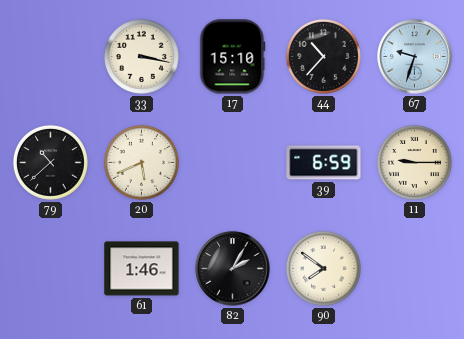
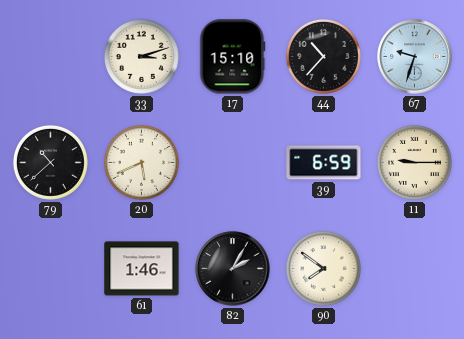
33: 3:17 -> 3:12
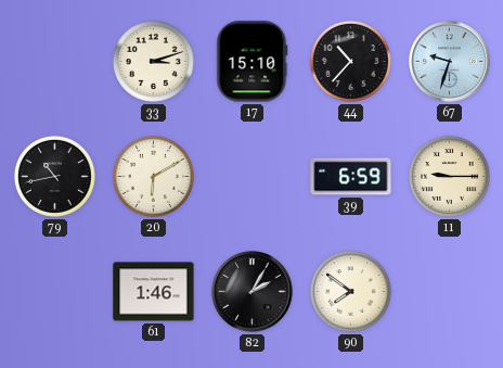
79: 10:38 -> 10:43
20: 5:41 -> 6:10
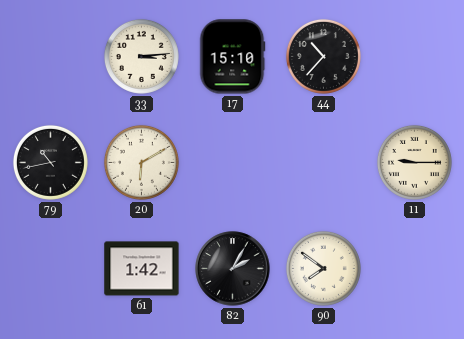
33: 3:12 -> 3:14
67: 9:33 -> none
39: 6:59 -> none
61: 1:46 -> 1:42
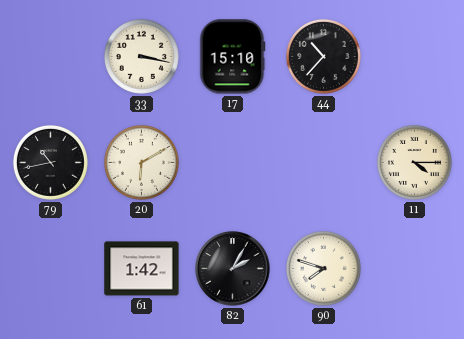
33: 3:14 -> 3:17
11: 9:15 -> 4:15
90: 7:51 -> 7:48
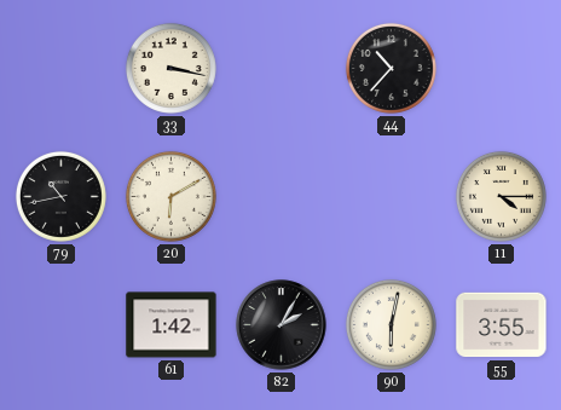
17: 15:10 -> none
90: 7:48 -> 6:02
55: none -> 3:55
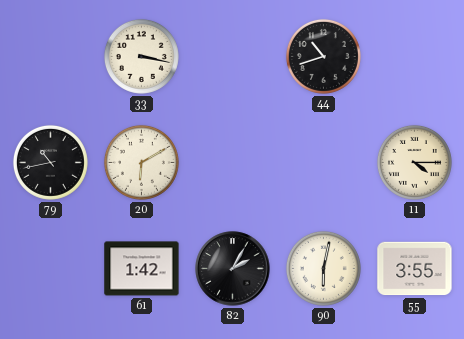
44: 10:37 -> 10:42
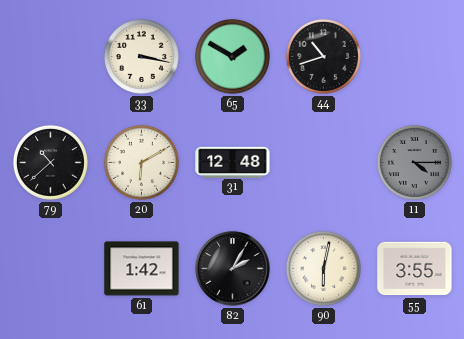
65: none -> 1:50
79: 10:43 -> 10:38
31: none -> 12:48
11 dial: cream -> grey
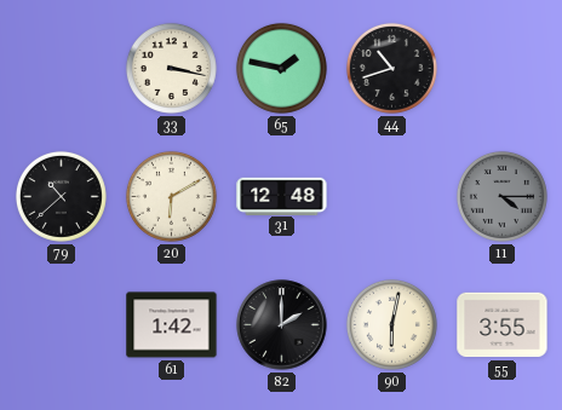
65: 1:50 -> 1:47
82: 2:05 -> 2:00
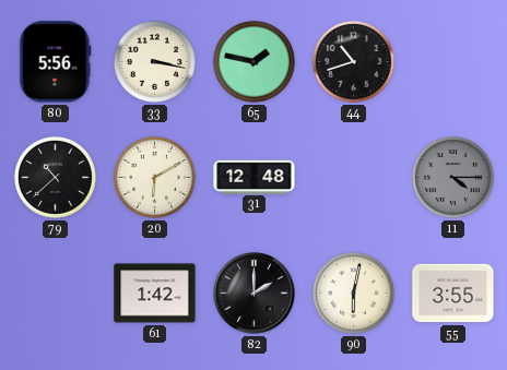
80: none -> 5:56
